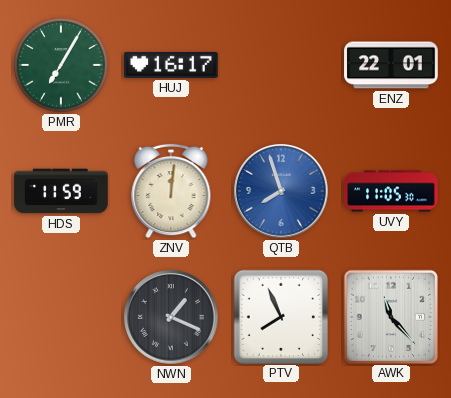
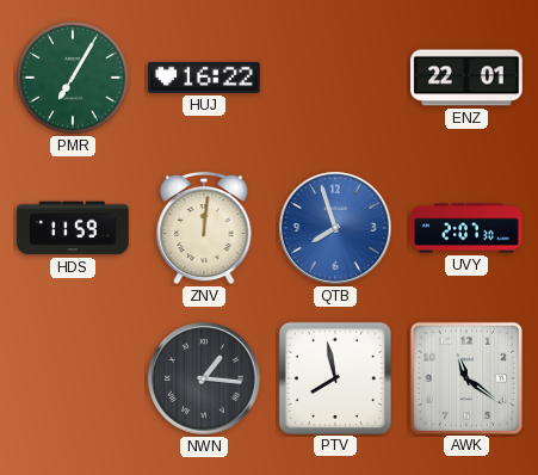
HUJ: 16:17 -> 16:22
UVY: 11:05 -> 2:07
NWN: 1:19 -> 1:16
PTV: 7:56 -> 7:58
AWK: 11:23 -> 11:21
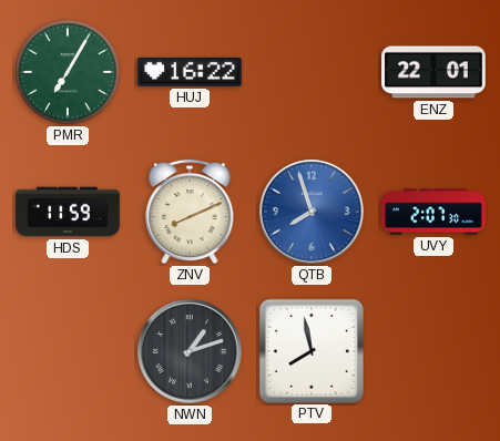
ZNV: 12:01 -> 8:11
NWN: 1:16 -> 1:12
AWK: 11:21 -> none
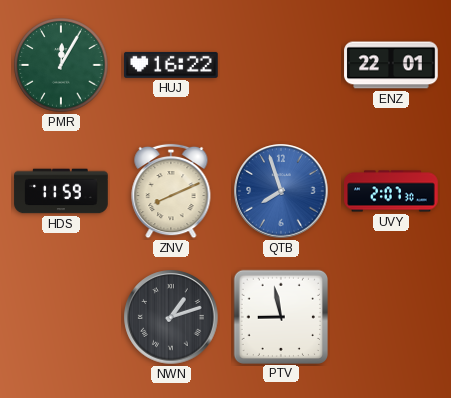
PMR: 7:05 -> 12:05
PTV: 7:58 -> 8:58
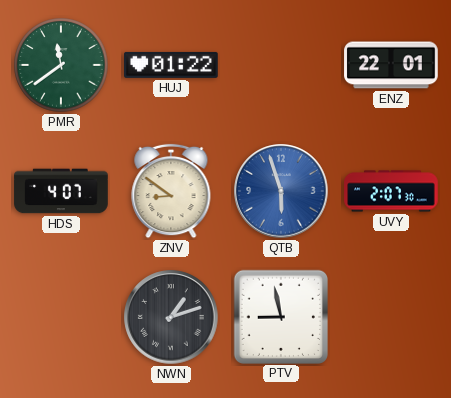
PMR: 12:05 -> 11:39
HUJ: 16:22 -> 01:22
HDS: 11:59 -> 4:07
ZNV: 8:11 -> 8:51
QTB: 7:57 -> 5:57
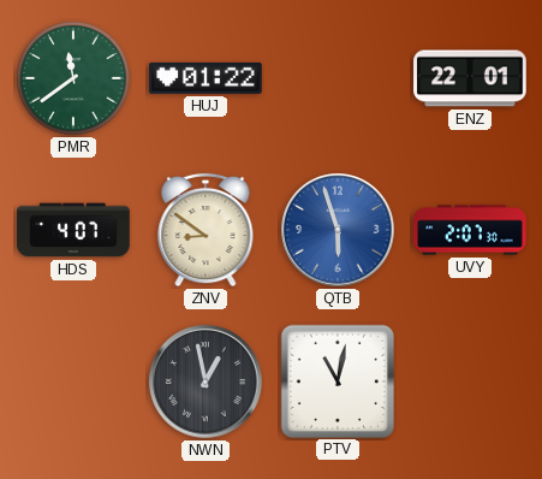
NWN: 1:12 -> 12:58
PTV: 8:58 -> 11:02
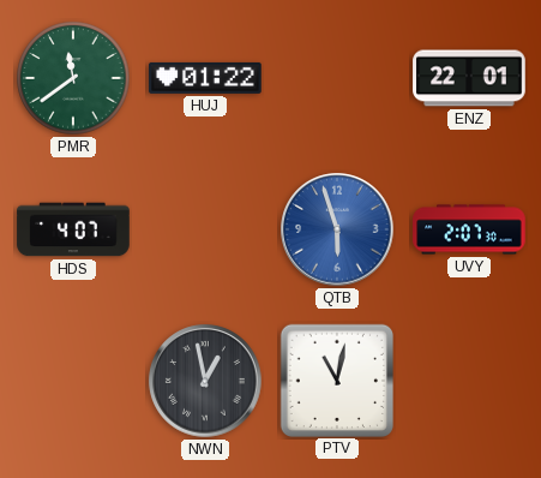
ZNV: 8:51 -> none
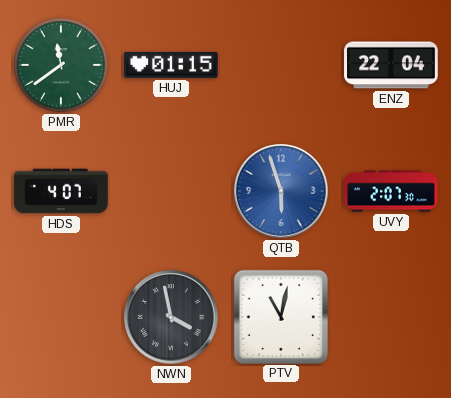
HUJ: 01:22 -> 01:15
ENZ: 22:01 -> 22:04
NWN: 12:58 -> 3:58
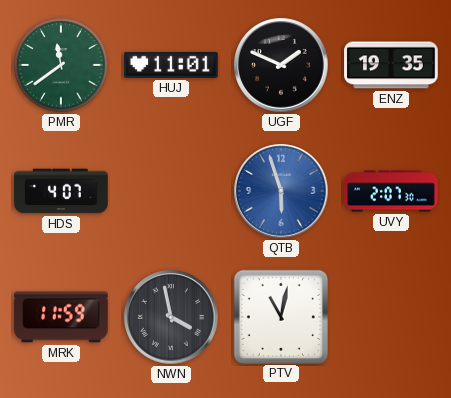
HUJ: 01:15 -> 11:01
UGF: none -> 1:49
ENZ: 22:04 -> 19:35
MRK: none -> 11:59
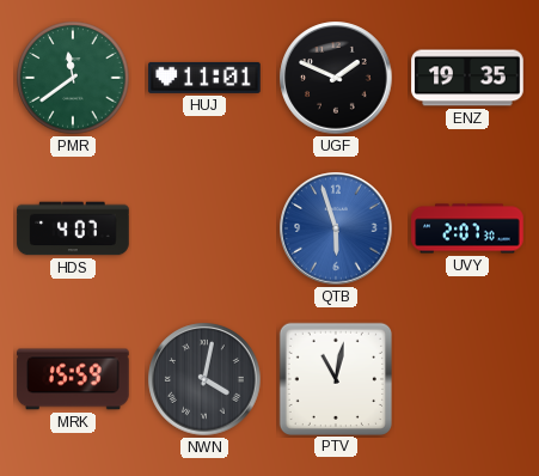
MRK: 11:59 -> 15:59
NWN: 3:58 -> 4:02
